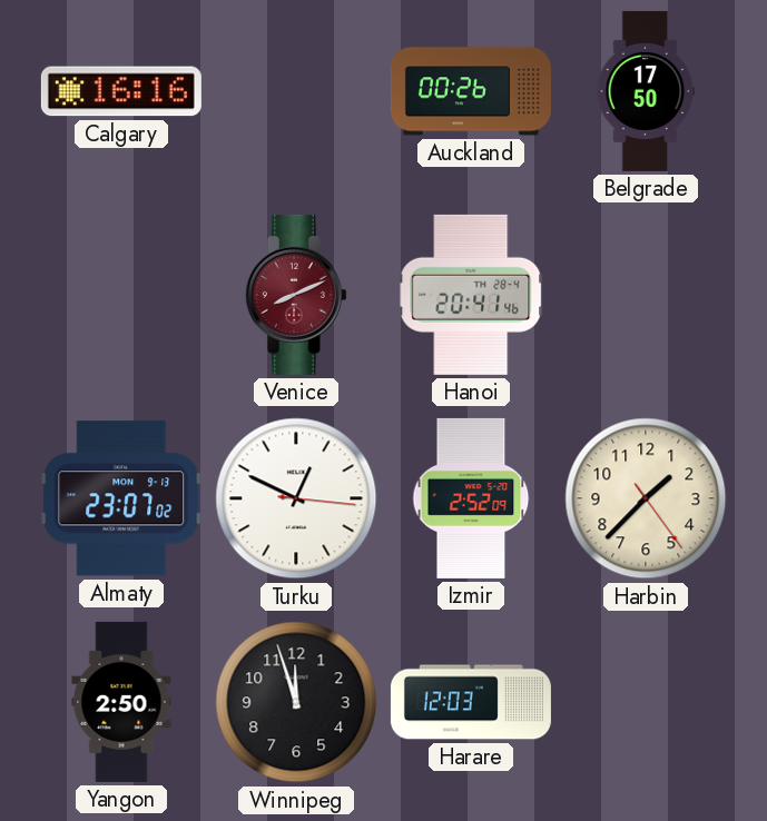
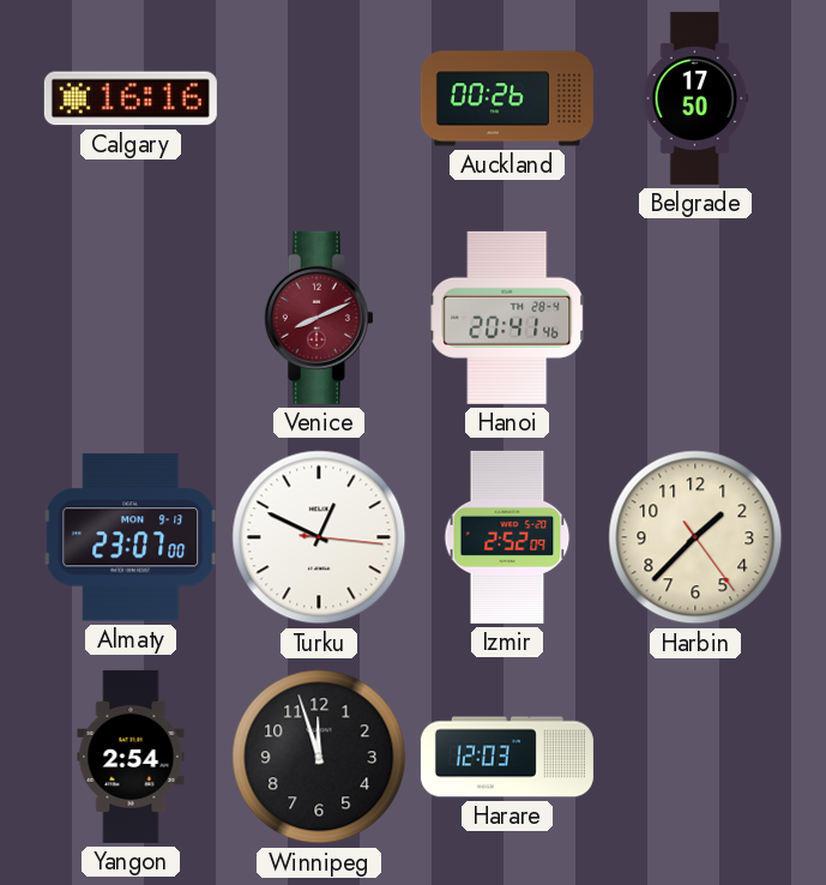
Almaty: 23:07:02 -> 23:07:00
Yangon: 2:50 -> 2:54
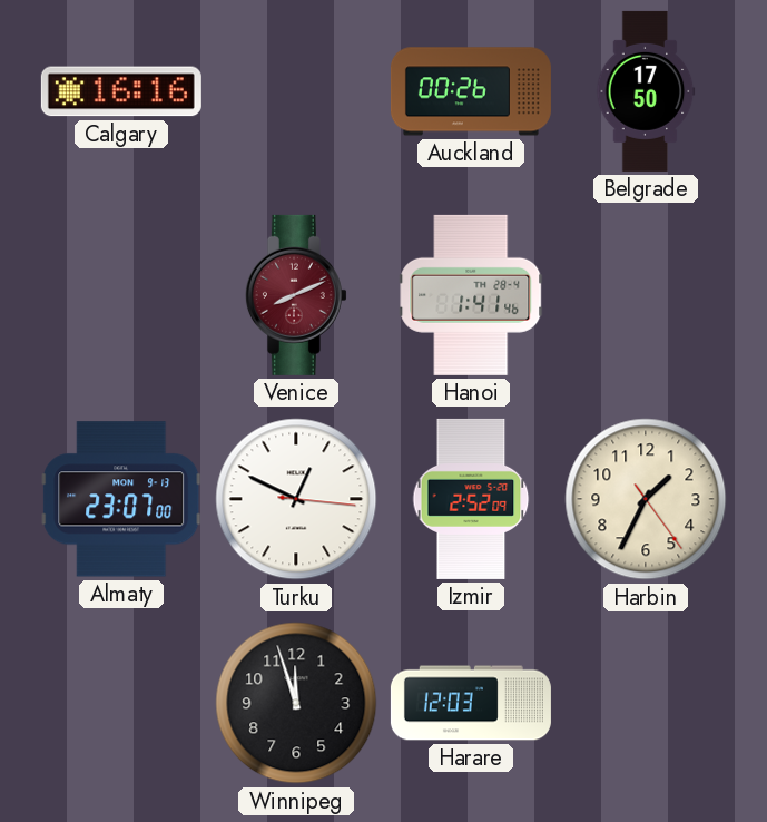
Hanoi: 20:41 -> 1:41
Harbin: 1:37 -> 1:34
Yangon: 2:54 -> none
